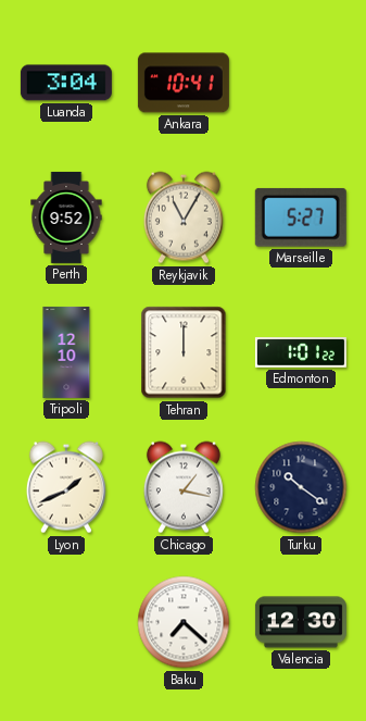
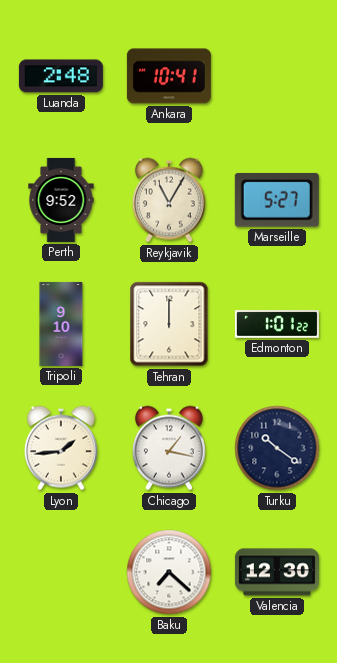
Luanda: 3:04 -> 2:48
Tripoli: 12:10 -> 9:10
Lyon: 1:41 -> 1:44
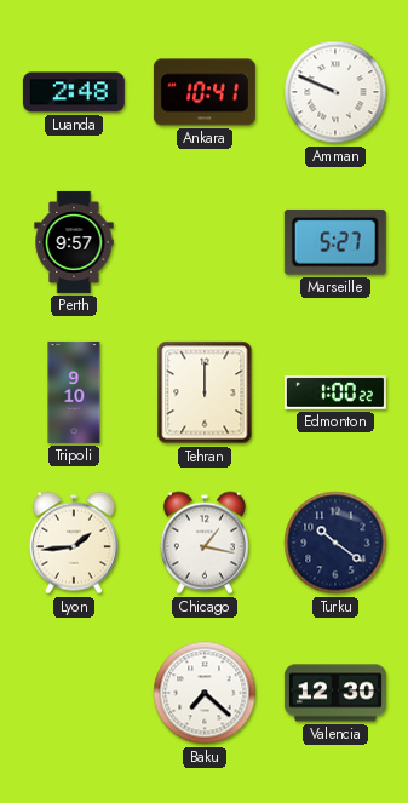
Amman: none -> 9:49
Perth: 9:52 -> 9:57
Reykjavik: 11:05 -> none
Edmonton: 1:01 -> 1:00
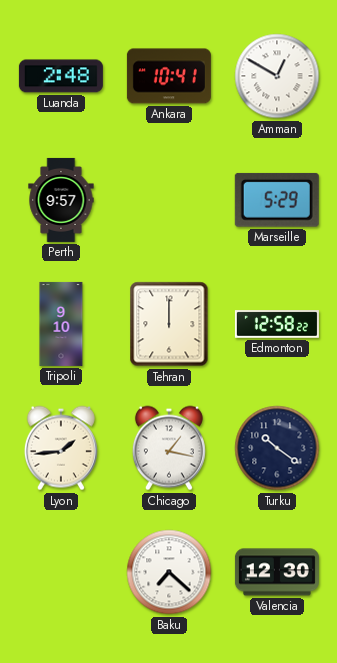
Amman: 9:49 -> 12:50
Marseille: 5:27 -> 5:29
Edmonton: 1:00 -> 12:58
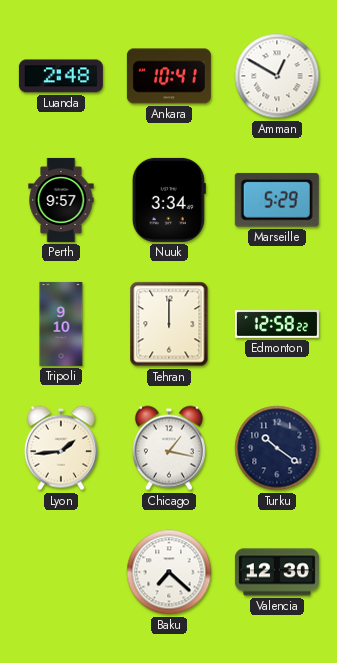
Nuuk: none -> 3:34
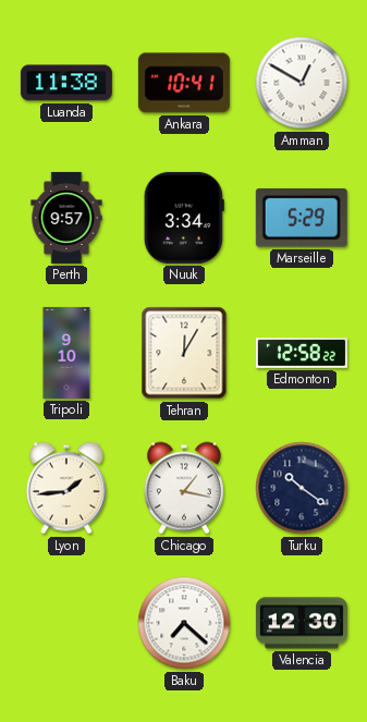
Luanda: 2:48 -> 11:38
Tehran: 12:00 -> 12:05
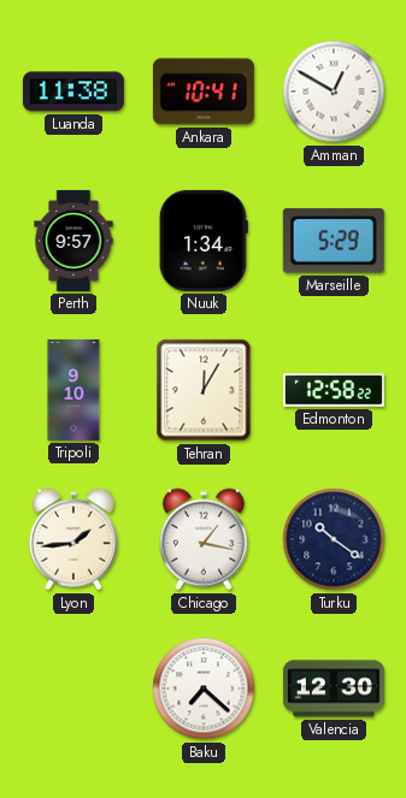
Nuuk: 3:34 -> 1:34
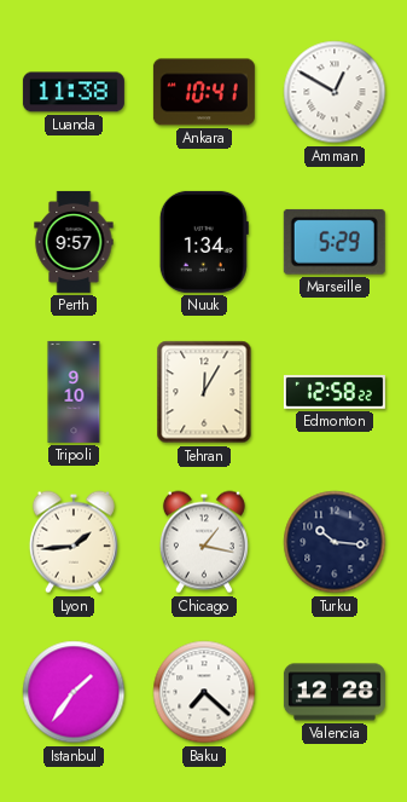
Turku: 10:21 -> 10:16
Istanbul: none -> 1:36
Valencia: 12:30 -> 12:28
